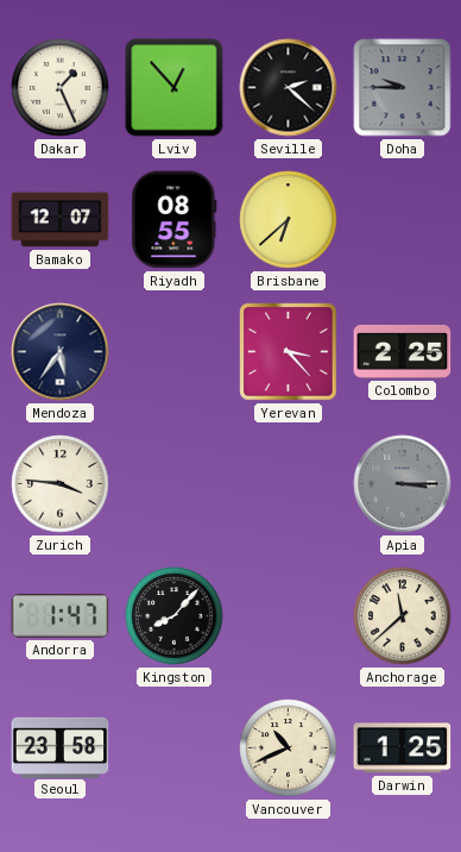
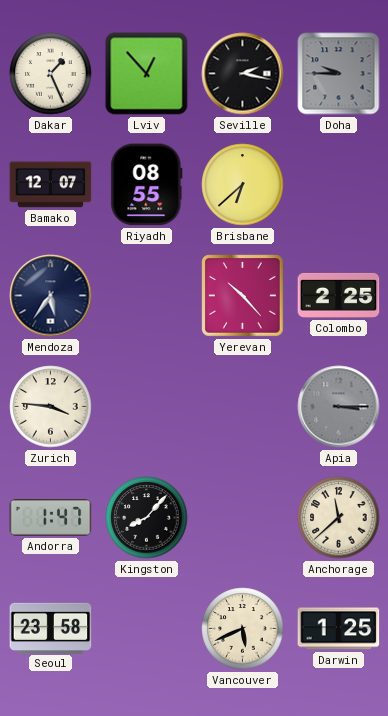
Seville: 2:22 -> 2:17
Yerevan: 3:23 -> 10:23
Vancouver: 10:41 -> 5:41
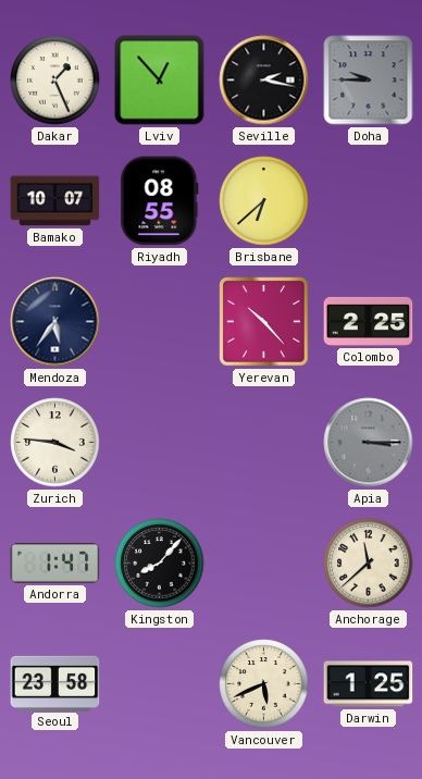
Bamako: 12:07 -> 10:07
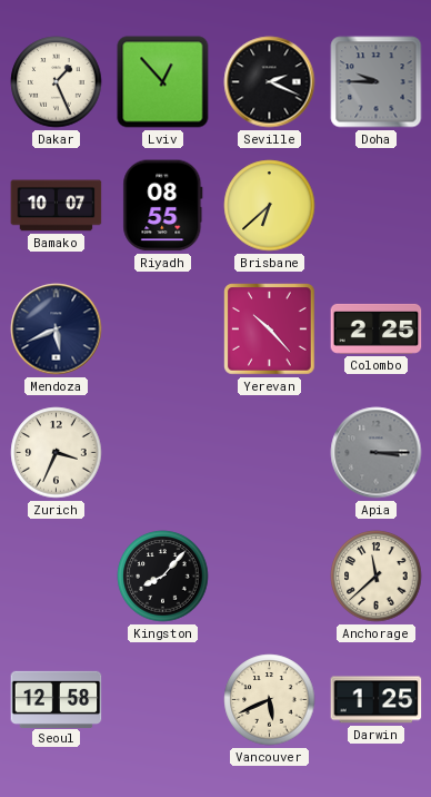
Seville: 2:17 -> 2:19
Mendoza: 5:36 -> 5:41
Zurich: 3:46 -> 3:34
Andorra: 1:47 -> none
Seoul: 23:58 -> 12:58
